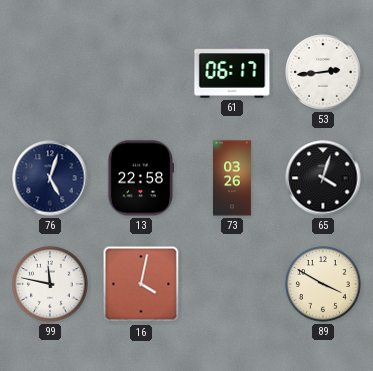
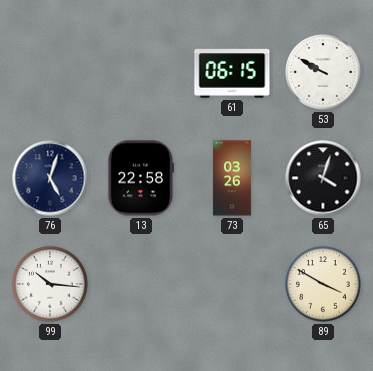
61: 06:17 -> 06:15
53: 2:44 -> 9:50
99: 11:47 -> 10:16
16: 4:02 -> none
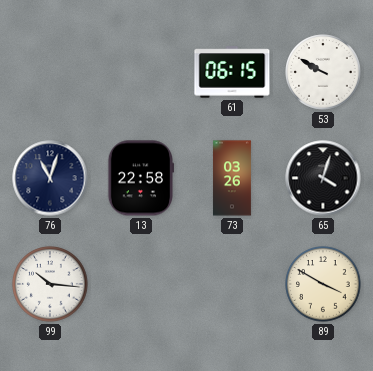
76: 5:03 -> 11:03
